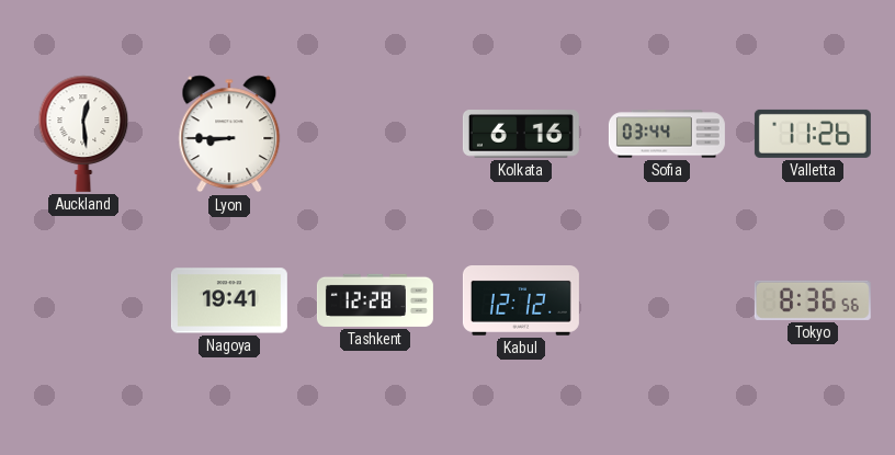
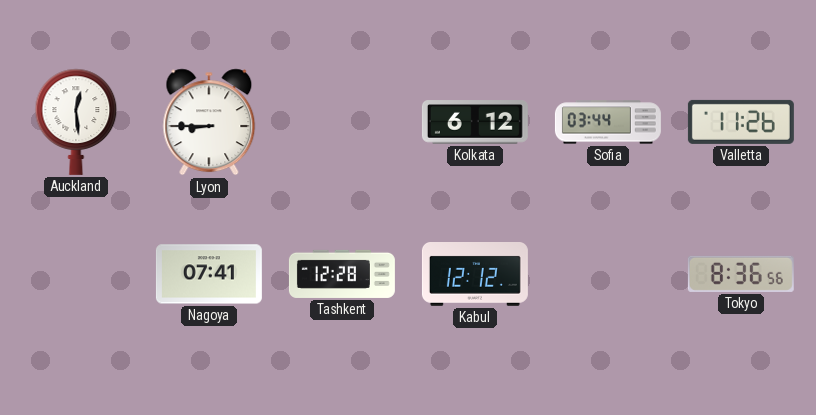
Kolkata: 6:16 -> 6:12
Nagoya: 19:41 -> 07:41
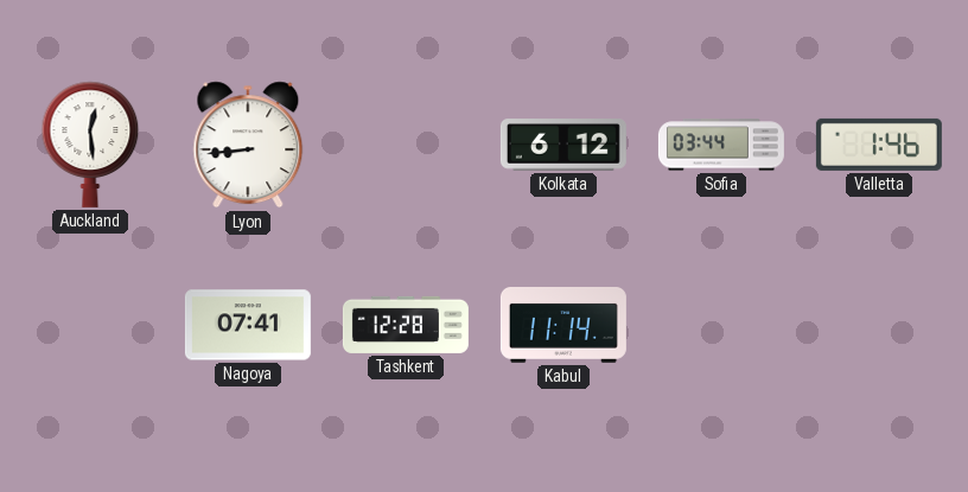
Lyon: 8:45 -> 8:44
Valletta: 11:26 -> 1:46
Kabul: 12:12 -> 11:14
Tokyo: 8:36 -> none
